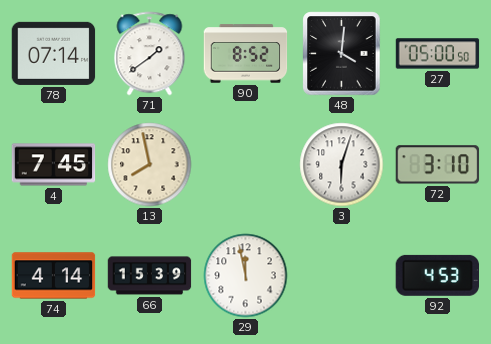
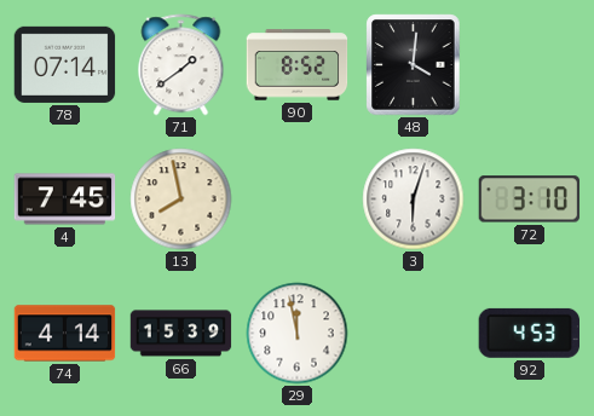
27: 05:00 -> none
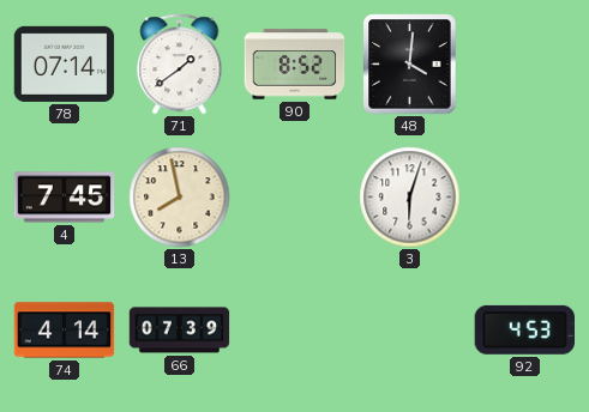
72: 3:10 -> none
66: 15:39 -> 07:39
29: 11:58 -> none
